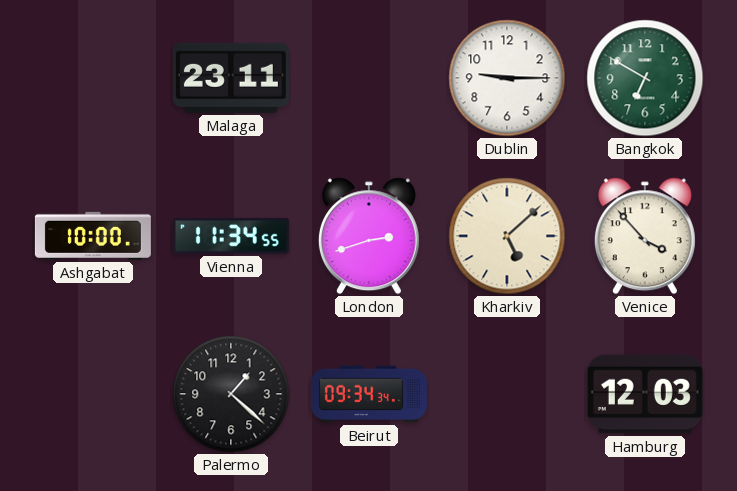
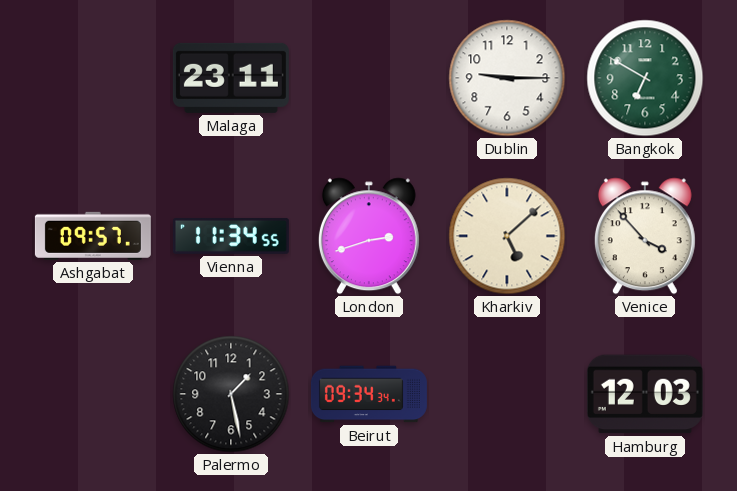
Ashgabat: 10:00 -> 09:57
Palermo: 1:22 -> 1:28
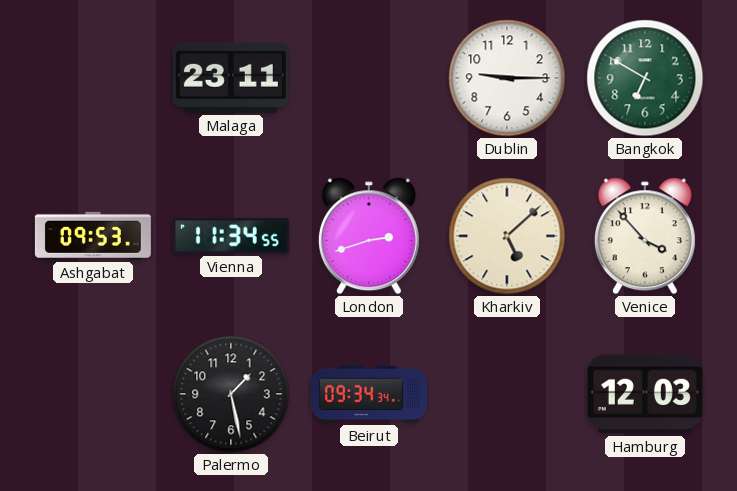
Ashgabat: 09:57 -> 09:53
